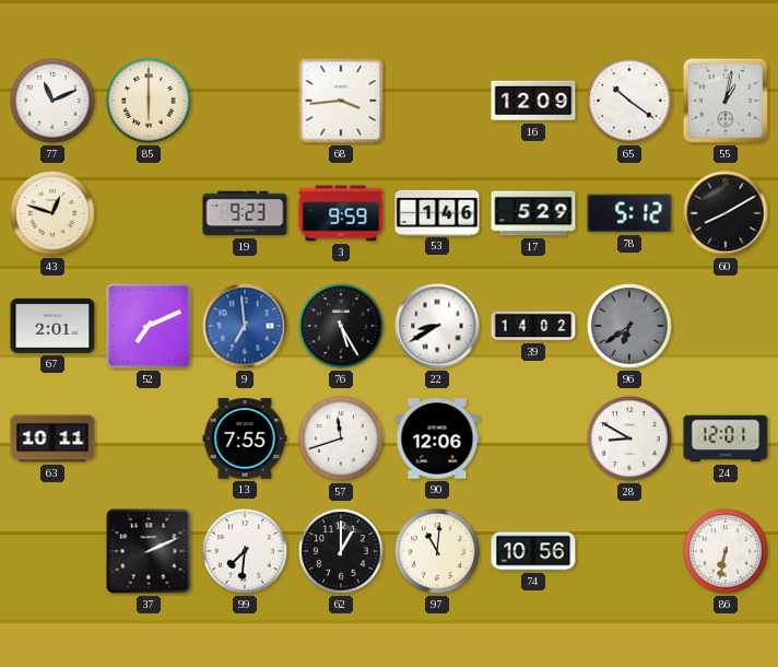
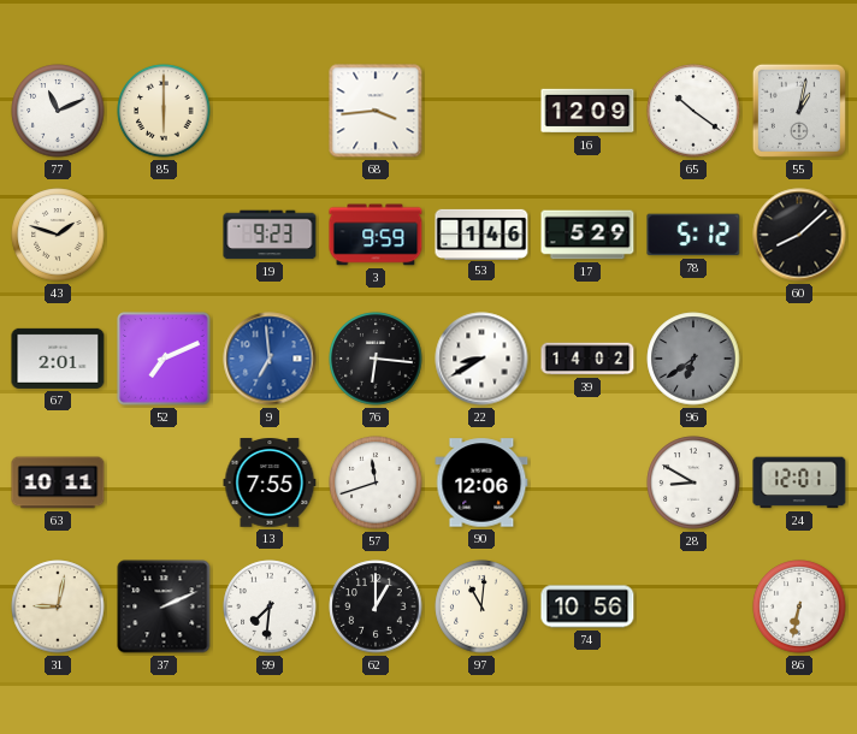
43: 12:48 -> 1:48
60: 8:10 -> 8:08
76: 5:25 -> 6:16
31: none -> 9:02
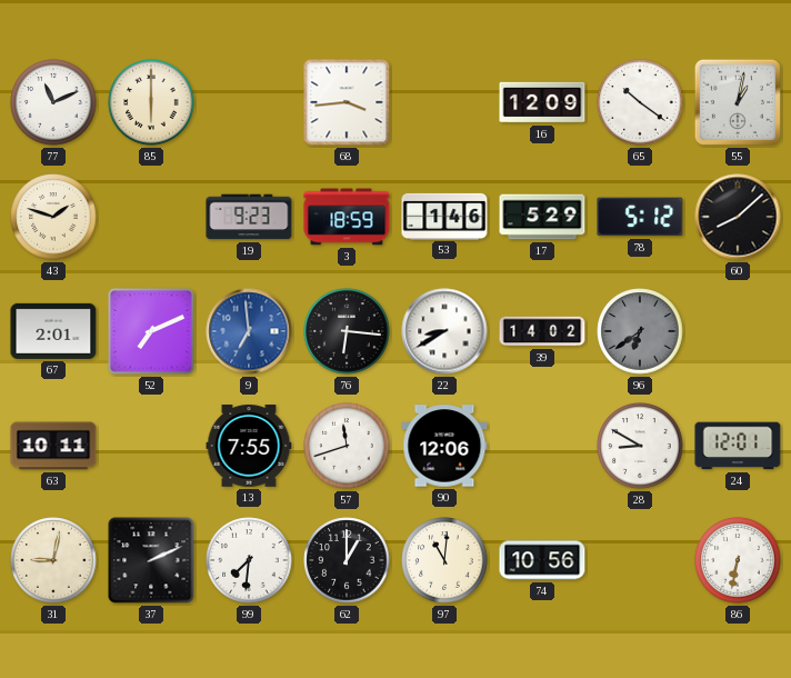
3: 9:59 -> 18:59
